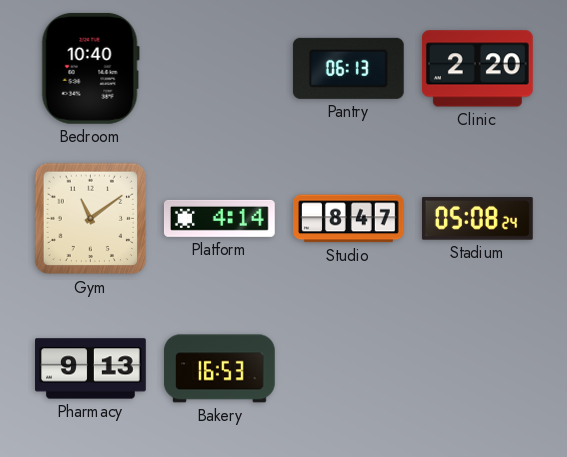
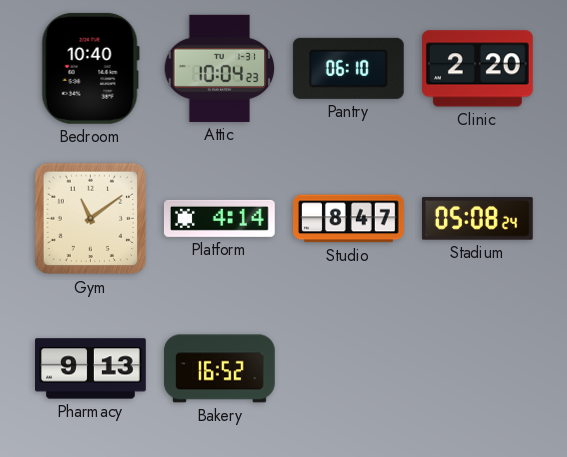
Attic: none -> 10:04
Pantry: 06:13 -> 06:10
Bakery: 16:53 -> 16:52
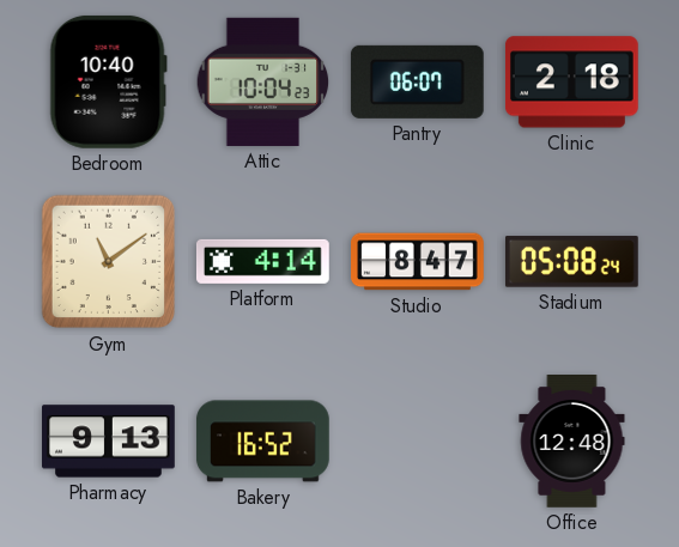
Pantry: 06:10 -> 06:07
Clinic: 2:20 -> 2:18
Office: none -> 12:48
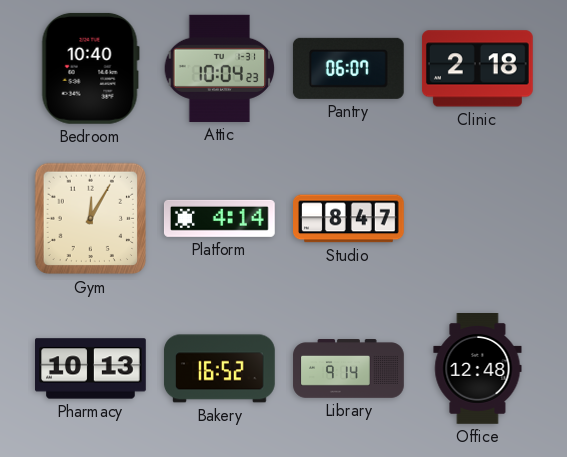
Gym: 11:09 -> 12:05
Stadium: 05:08 -> none
Pharmacy: 9:13 -> 10:13
Library: none -> 9:14
